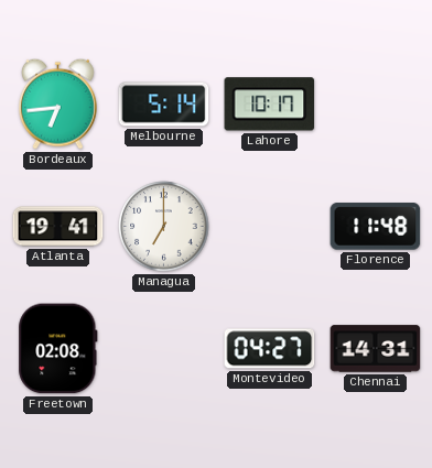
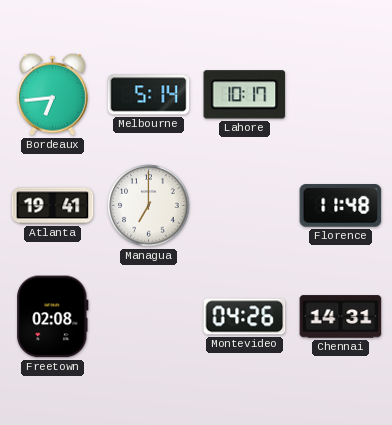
Montevideo: 04:27 -> 04:26
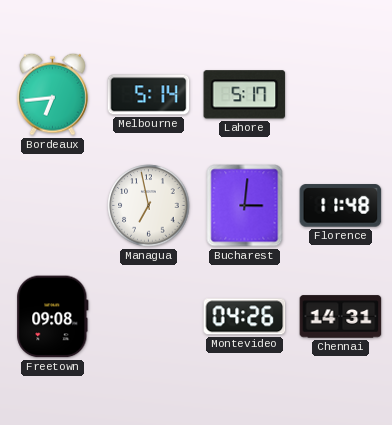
Lahore: 10:17 -> 5:17
Atlanta: 19:41 -> none
Managua: 7:00 -> 6:58
Bucharest: none -> 3:01
Freetown: 02:08 -> 09:08
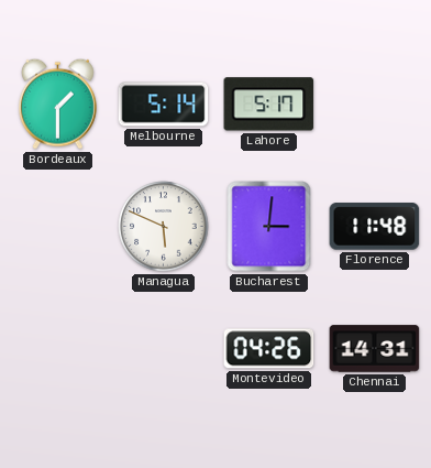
Bordeaux: 6:44 -> 1:30
Managua: 6:58 -> 5:49
Freetown: 09:08 -> none
